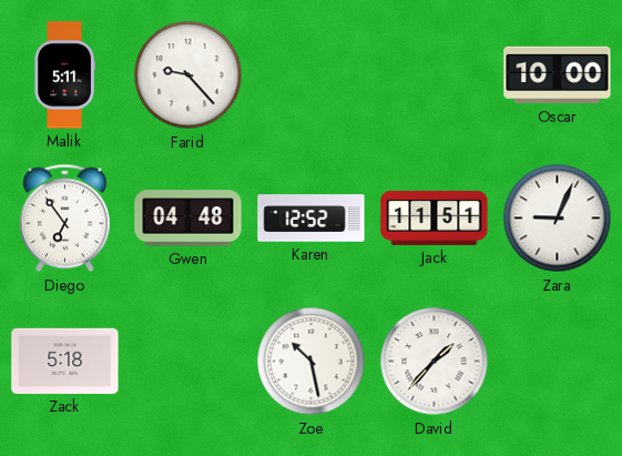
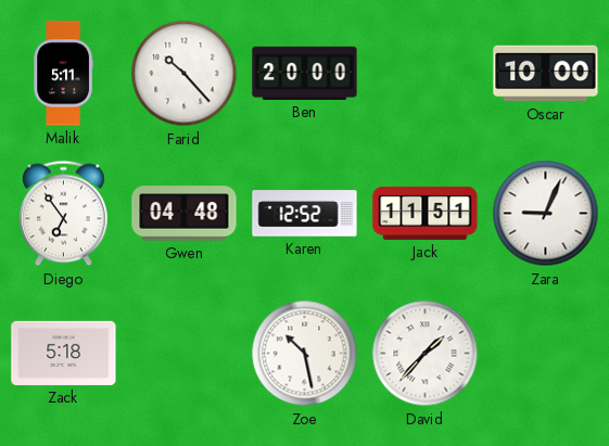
Farid: 9:23 -> 10:23
Ben: none -> 20:00
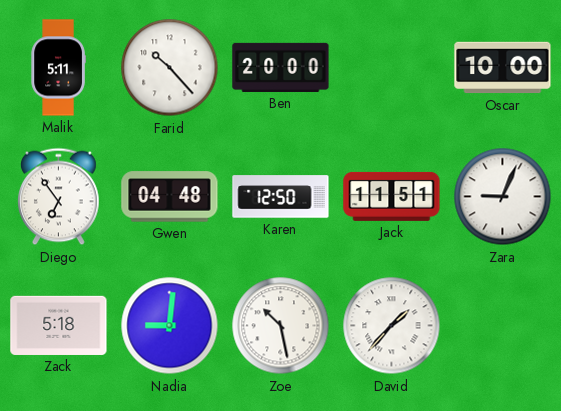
Karen: 12:52 -> 12:50
Nadia: none -> 9:01
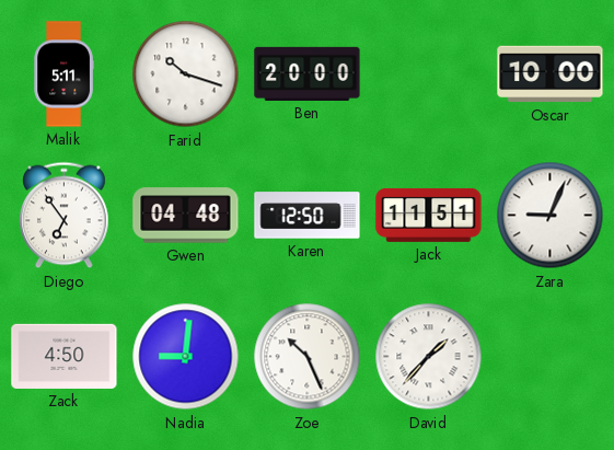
Farid: 10:23 -> 10:18
Zack: 5:18 -> 4:50
Zoe: 10:28 -> 10:26
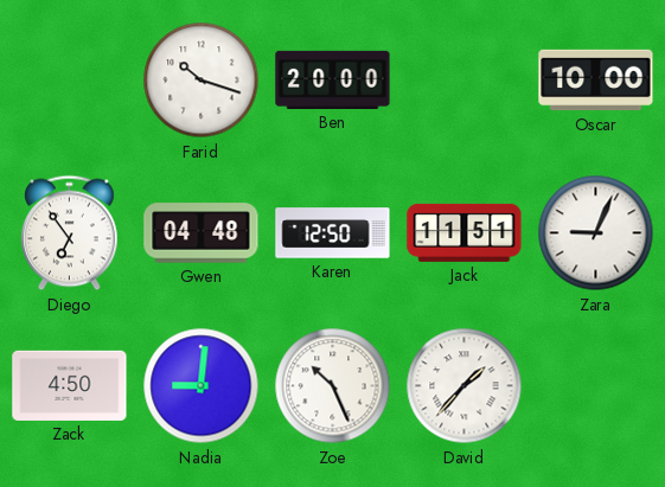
Malik: 5:11 -> none
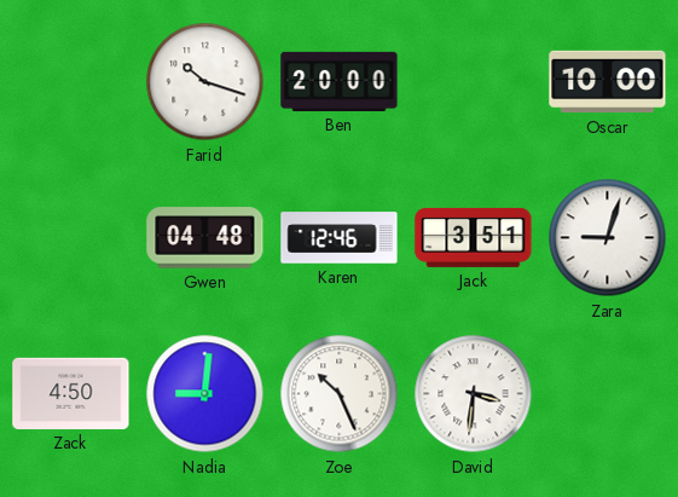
Diego: 6:54 -> none
Karen: 12:50 -> 12:46
Jack: 11:51 -> 3:51
Zara: 9:04 -> 9:03
David: 1:37 -> 3:31
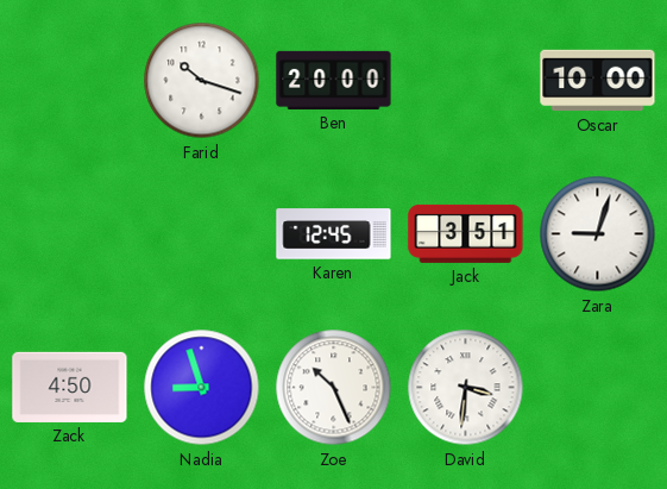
Gwen: 04:48 -> none
Karen: 12:46 -> 12:45
Nadia: 9:01 -> 8:57
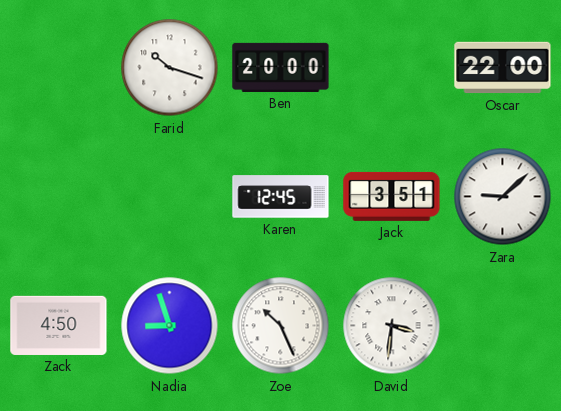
Oscar: 10:00 -> 22:00
Zara: 9:03 -> 9:08
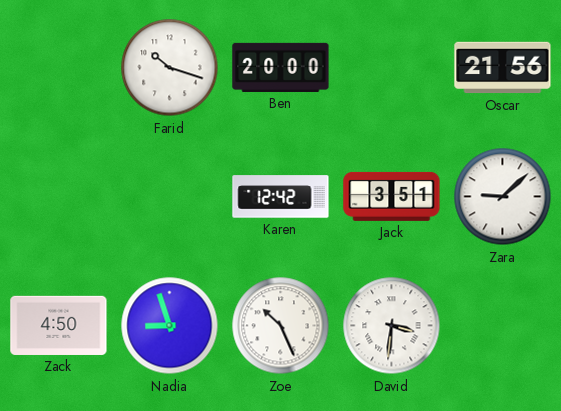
Oscar: 22:00 -> 21:56
Karen: 12:45 -> 12:42
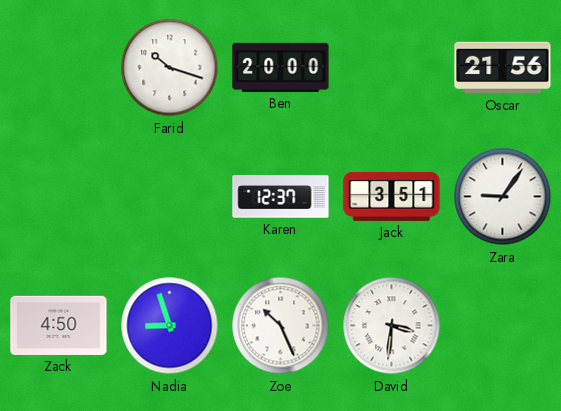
Karen: 12:42 -> 12:37
Zara: 9:08 -> 9:06
